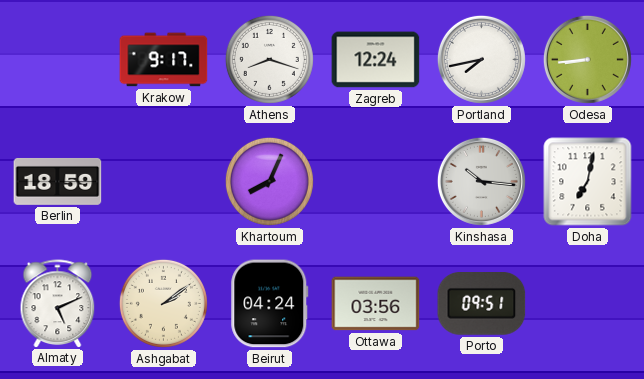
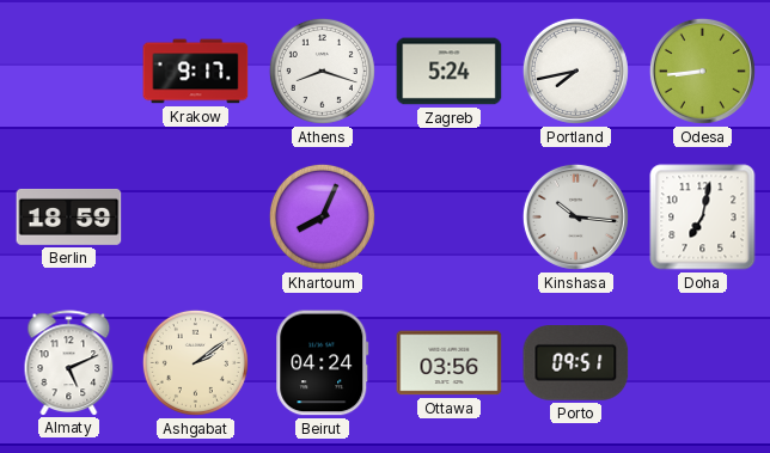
Zagreb: 12:24 -> 5:24
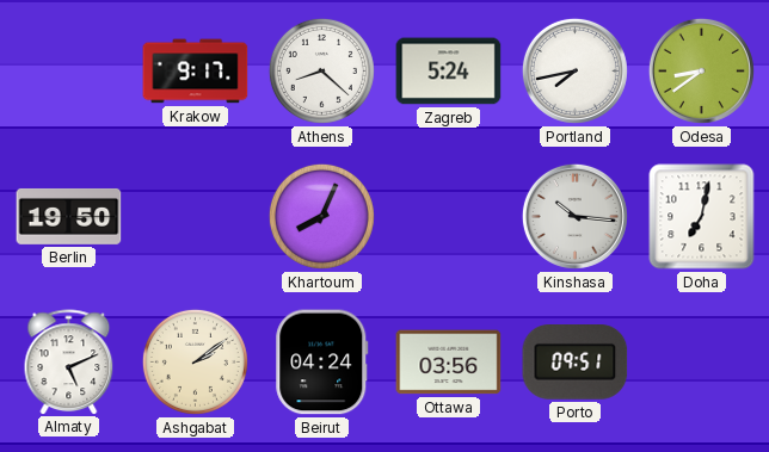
Athens: 8:18 -> 8:22
Odesa: 8:44 -> 8:39
Berlin: 18:59 -> 19:50
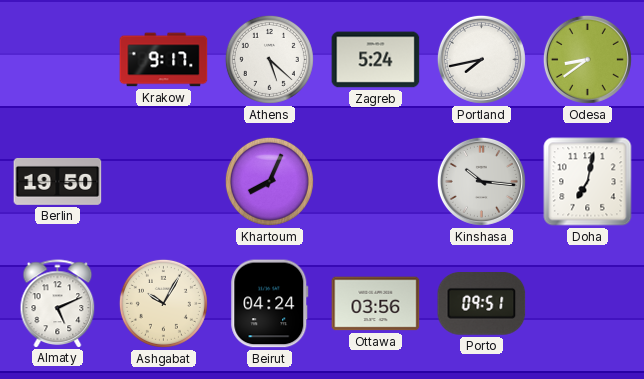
Athens: 8:22 -> 5:22
Ashgabat: 2:09 -> 10:05
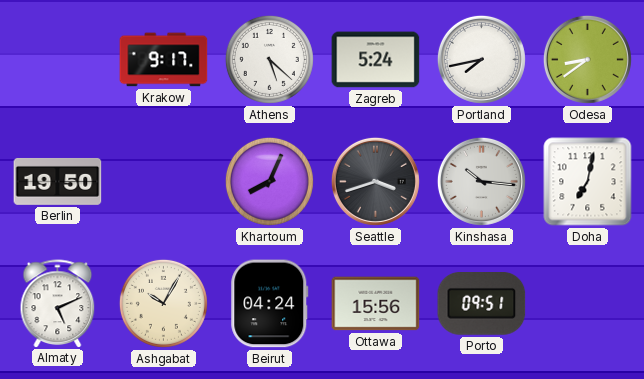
Seattle: none -> 3:42
Ottawa: 03:56 -> 15:56
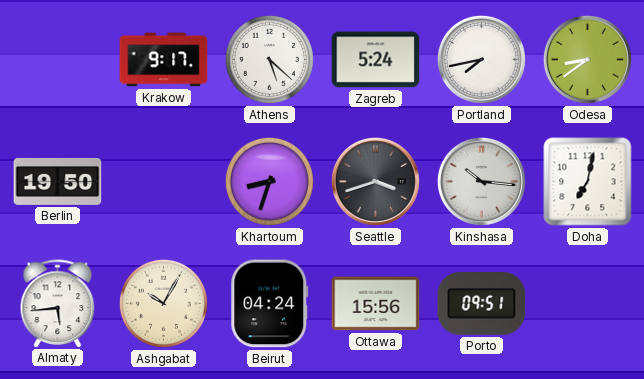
Khartoum: 8:04 -> 8:33
Almaty: 5:11 -> 5:44
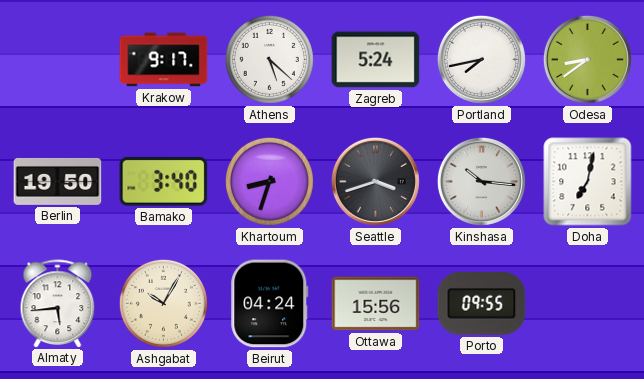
Bamako: none -> 3:40
Porto: 09:51 -> 09:55
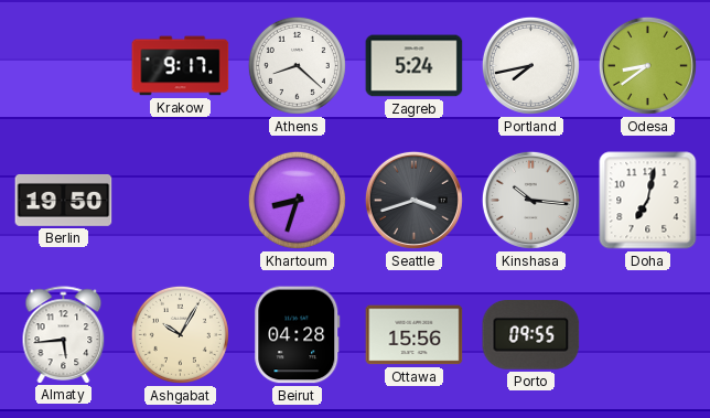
Athens: 5:22 -> 8:22
Bamako: 3:40 -> none
Beirut: 04:24 -> 04:28
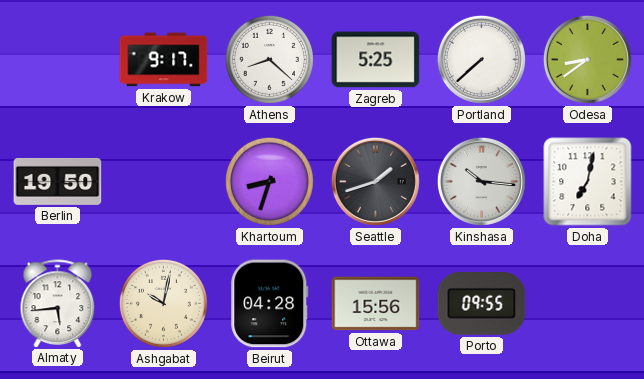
Zagreb: 5:24 -> 5:25
Portland: 7:43 -> 7:38
Seattle: 3:42 -> 1:42
Ashgabat: 10:05 -> 10:02
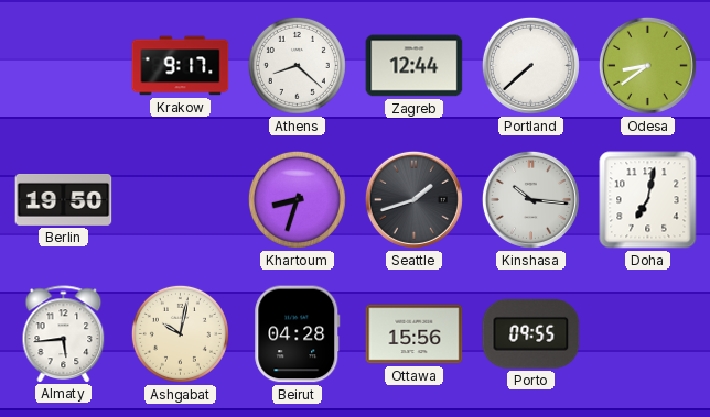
Zagreb: 5:25 -> 12:44
